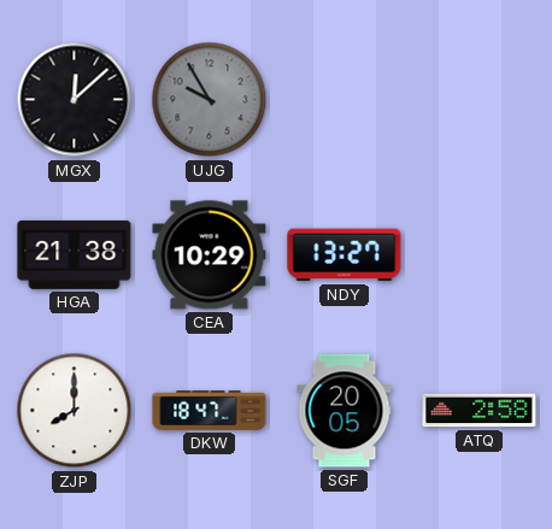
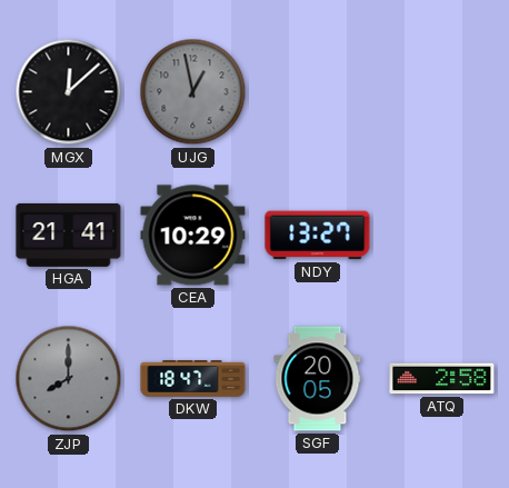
UJG: 9:55 -> 12:58
HGA: 21:38 -> 21:41
ZJP dial: white -> grey
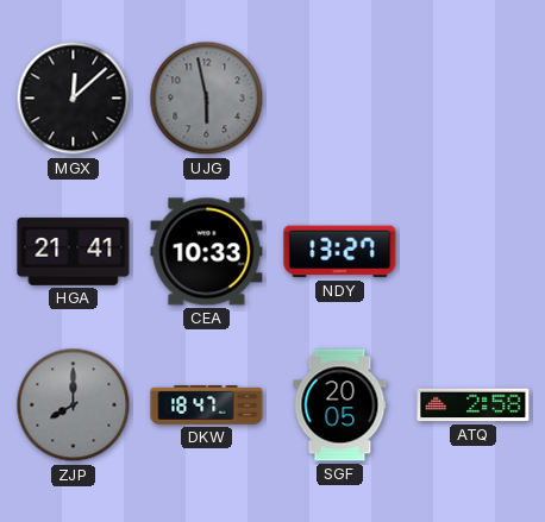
UJG: 12:58 -> 5:58
CEA: 10:29 -> 10:33
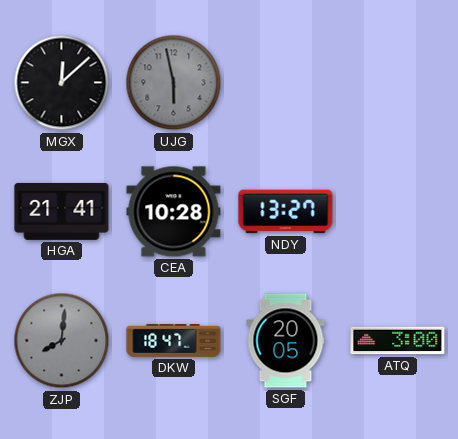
CEA: 10:33 -> 10:28
ZJP: 8:00 -> 8:01
ATQ: 2:58 -> 3:00
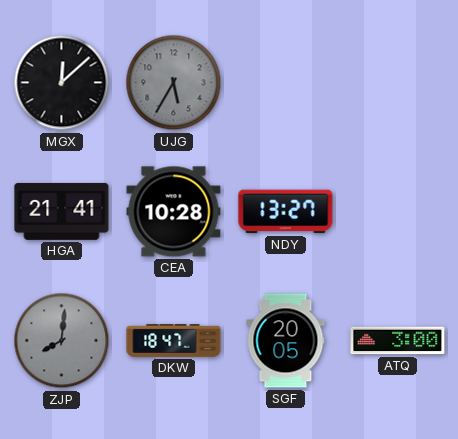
UJG: 5:58 -> 5:35
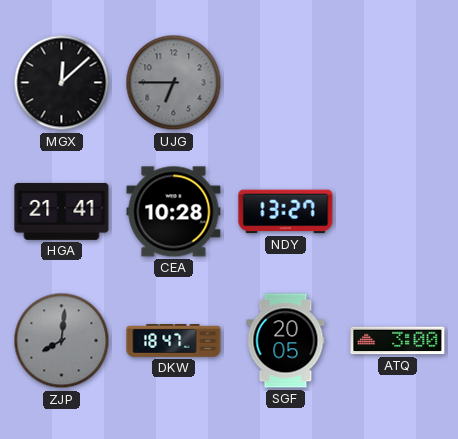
UJG: 5:35 -> 6:45
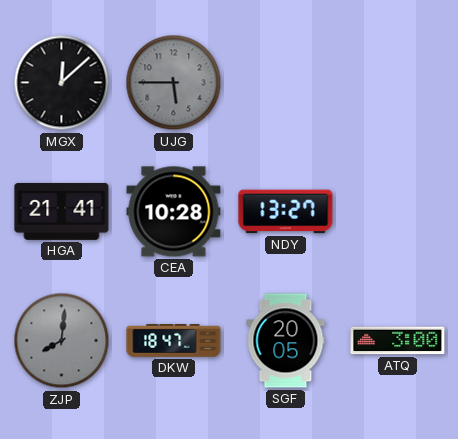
UJG: 6:45 -> 5:45
